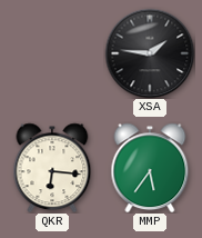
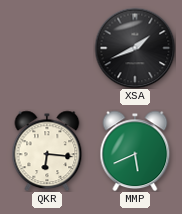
XSA: 1:46 -> 1:41
MMP: 5:36 -> 5:41
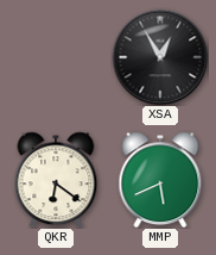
XSA: 1:41 -> 12:55
QKR: 6:16 -> 6:21
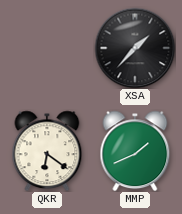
XSA: 12:55 -> 1:37
MMP: 5:41 -> 1:41
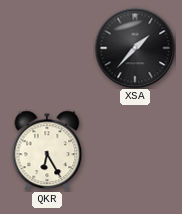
QKR: 6:21 -> 6:25
MMP: 1:41 -> none
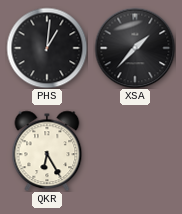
PHS: none -> 1:01
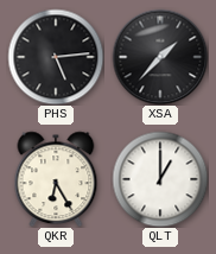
PHS: 1:01 -> 5:14
QLT: none -> 1:00
